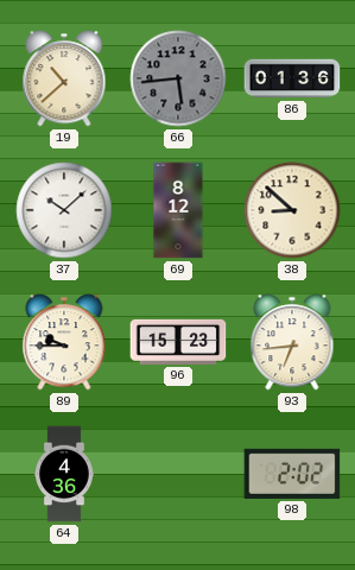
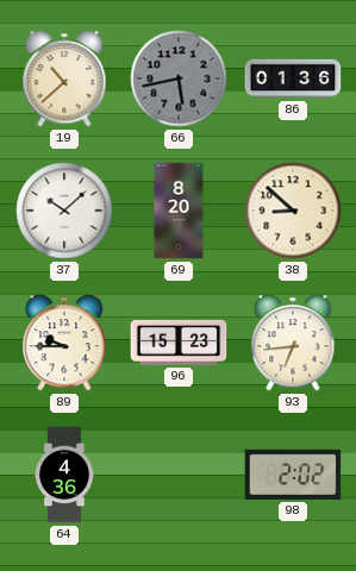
66: 5:44 -> 5:43
69: 8:12 -> 8:20
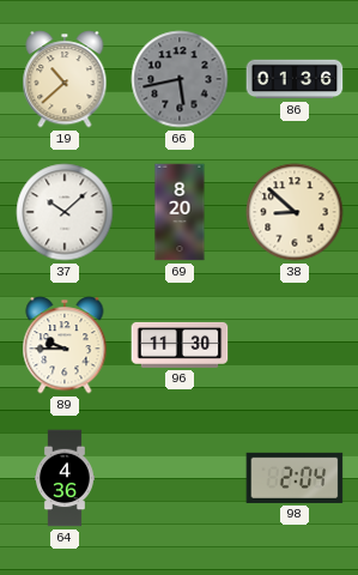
96: 15:23 -> 11:30
93: 6:44 -> none
98: 2:02 -> 2:04
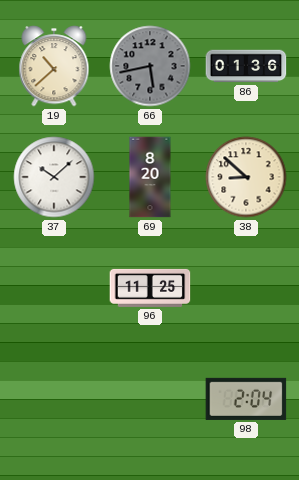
89: 9:45 -> none
96: 11:30 -> 11:25
64: 4:36 -> none
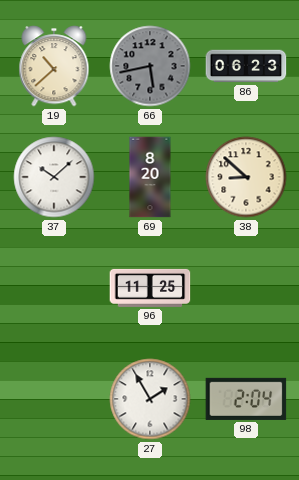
86: 01:36 -> 06:23
27: none -> 1:55
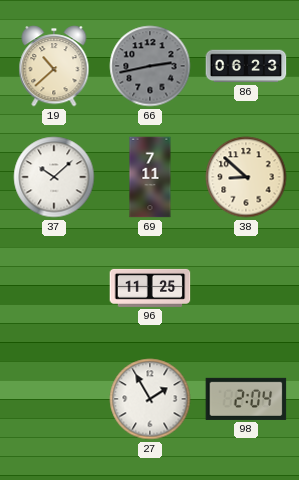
66: 5:43 -> 2:43
69: 8:20 -> 7:11
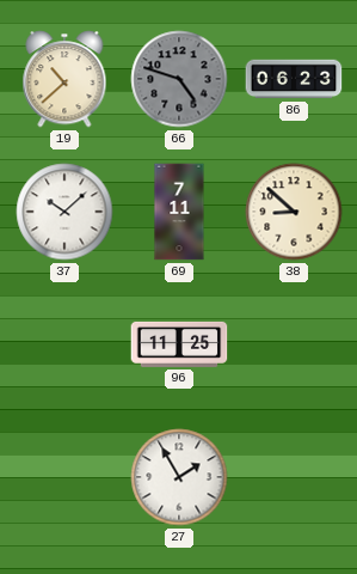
66: 2:43 -> 4:48
98: 2:04 -> none
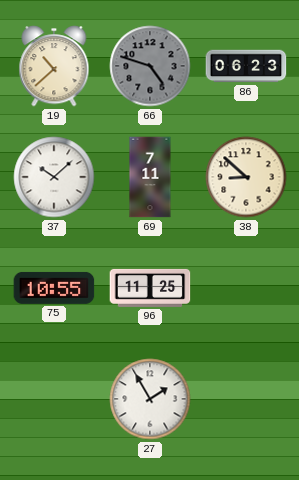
75: none -> 10:55
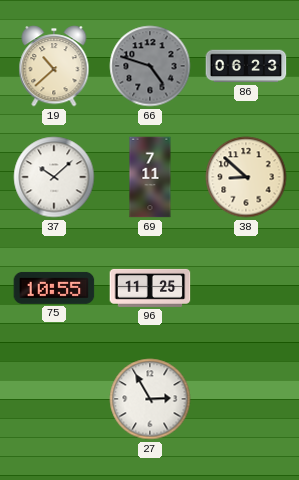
27: 1:55 -> 2:55
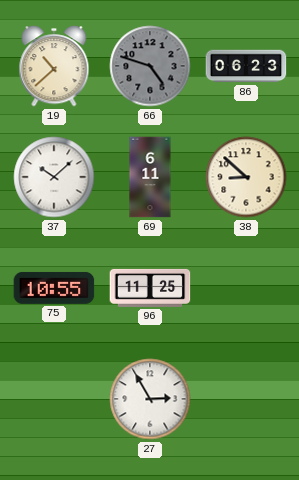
69: 7:11 -> 6:11
